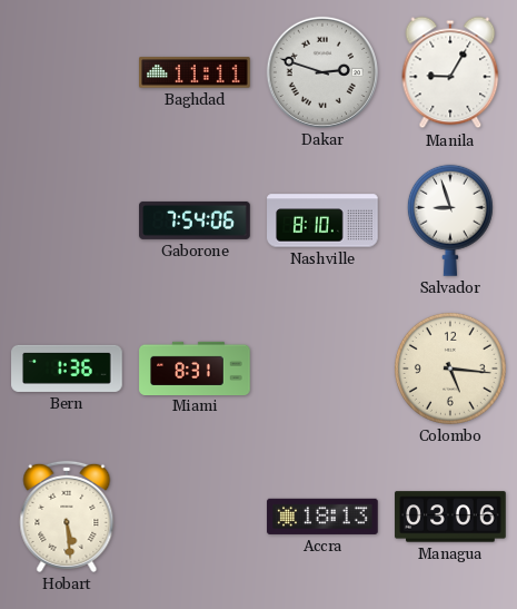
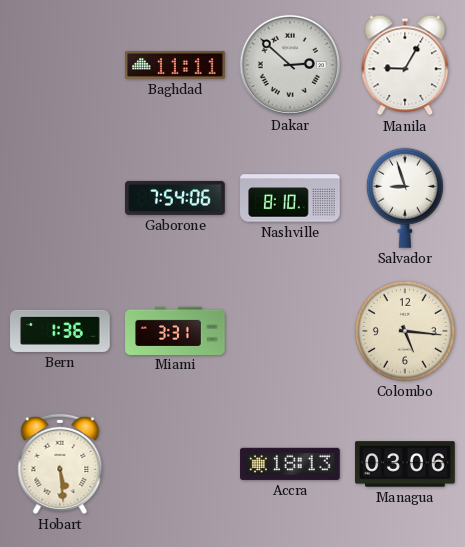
Dakar: 2:48 -> 2:52
Miami: 8:31 -> 3:31
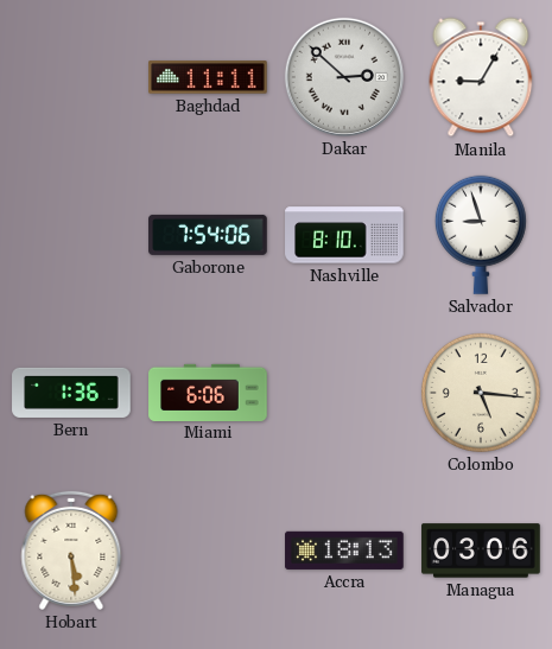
Miami: 3:31 -> 6:06
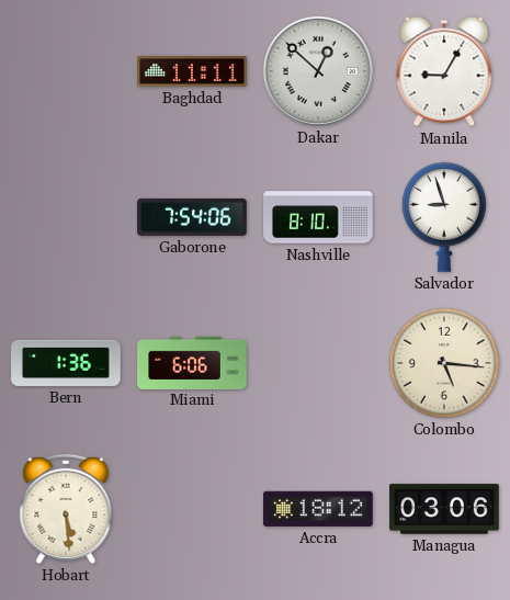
Dakar: 2:52 -> 12:52
Accra: 18:13 -> 18:12
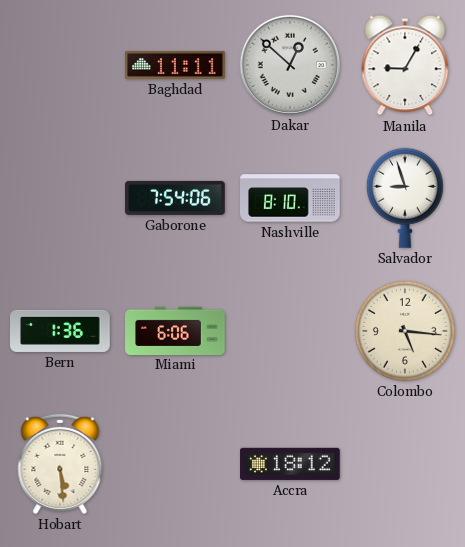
Managua: 03:06 -> none
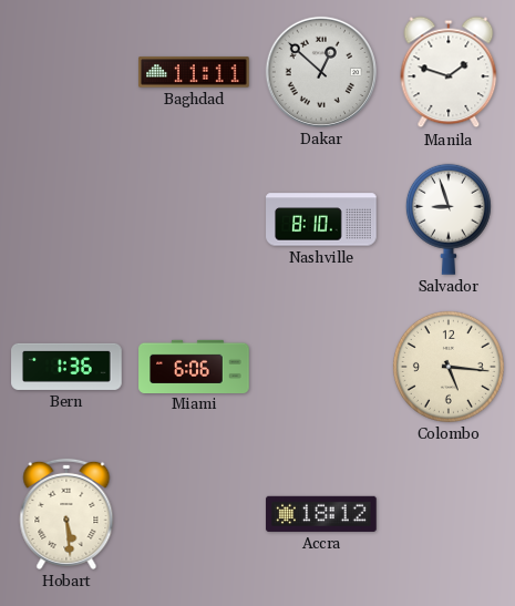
Manila: 9:05 -> 1:48
Gaborone: 7:54 -> none
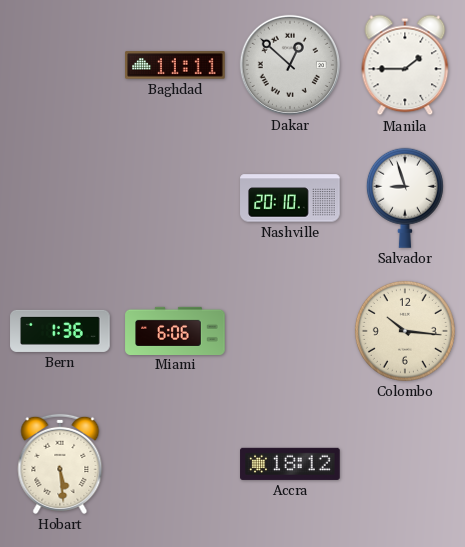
Manila: 1:48 -> 1:45
Nashville: 8:10 -> 20:10
Colombo: 5:16 -> 10:16
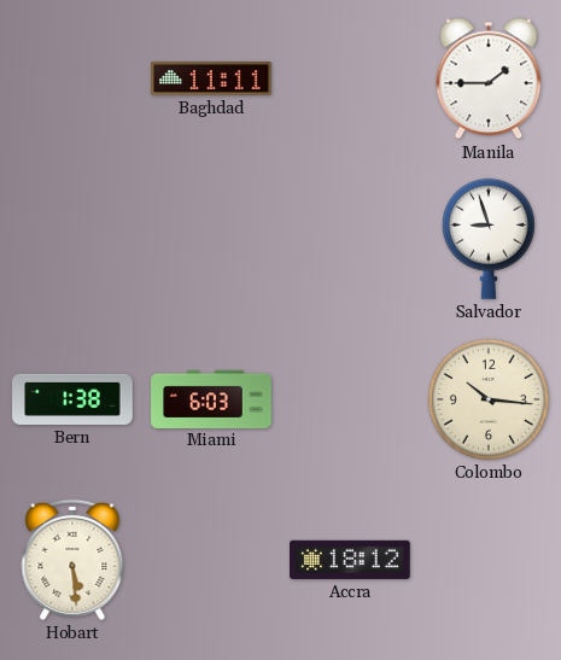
Dakar: 12:52 -> none
Nashville: 20:10 -> none
Bern: 1:36 -> 1:38
Miami: 6:06 -> 6:03
